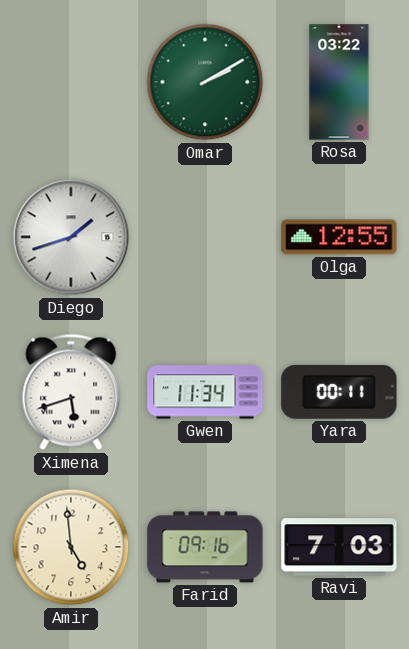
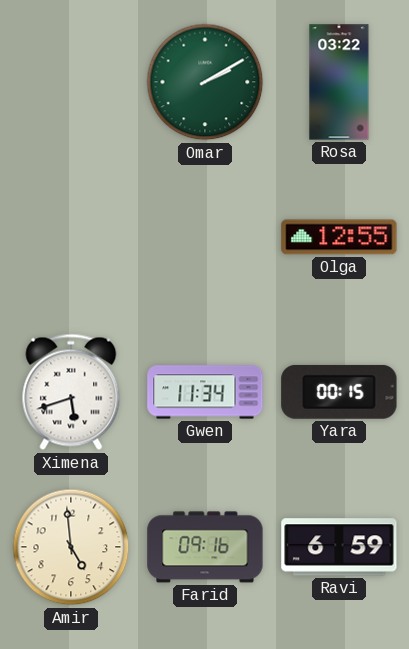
Diego: 1:42 -> none
Yara: 00:11 -> 00:15
Ravi: 7:03 -> 6:59
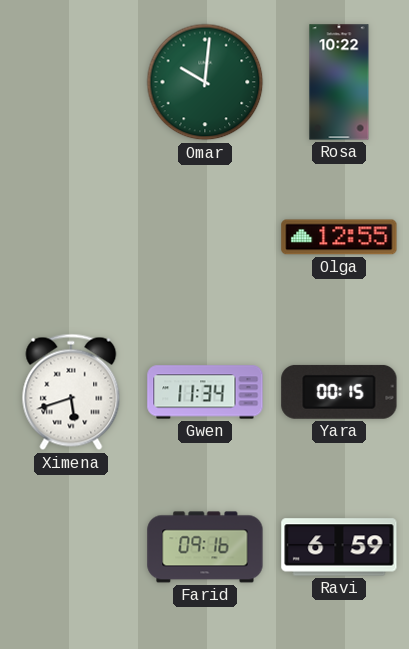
Omar: 2:10 -> 10:01
Rosa: 03:22 -> 10:22
Amir: 4:59 -> none
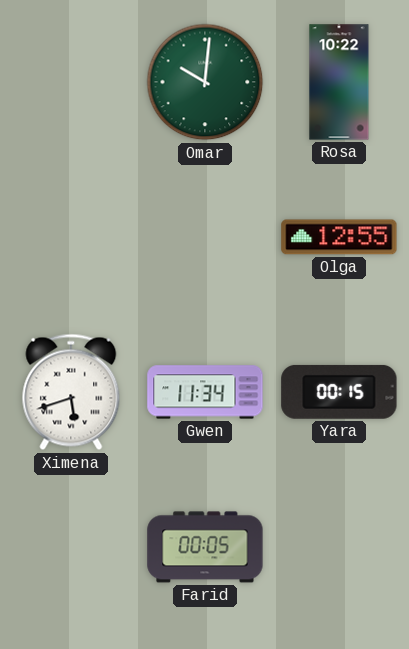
Farid: 09:16 -> 00:05
Ravi: 6:59 -> none
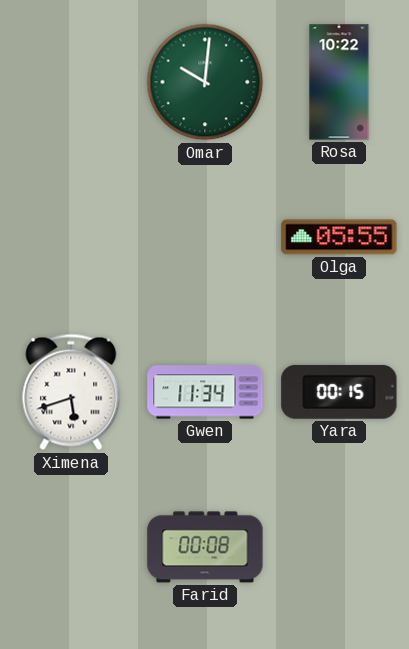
Olga: 12:55 -> 05:55
Farid: 00:05 -> 00:08
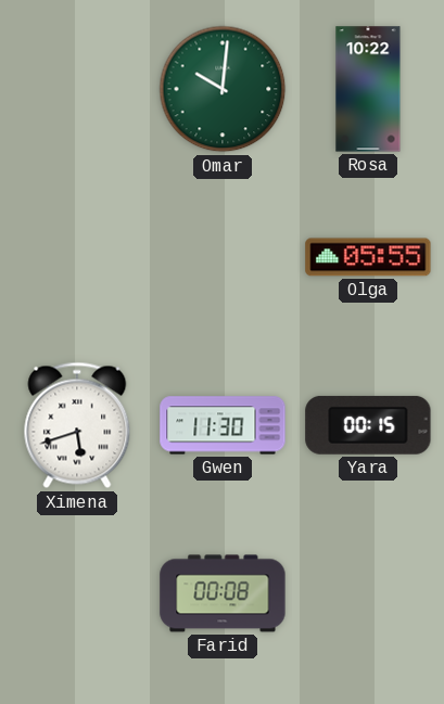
Gwen: 11:34 -> 11:30
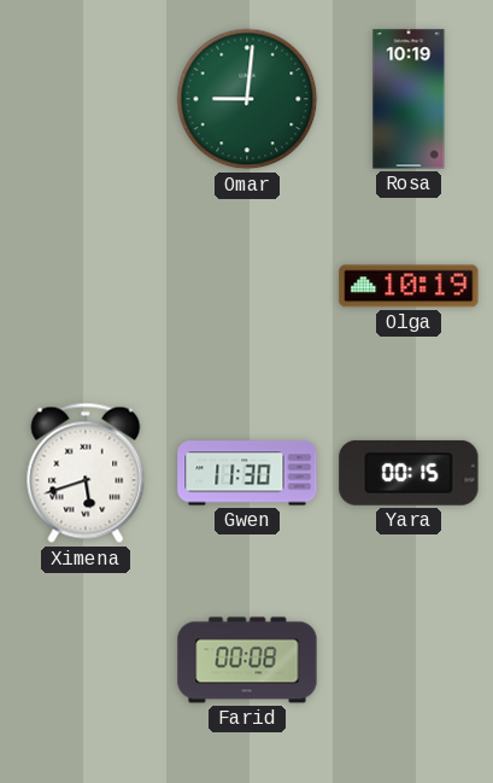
Omar: 10:01 -> 9:01
Rosa: 10:22 -> 10:19
Olga: 05:55 -> 10:19
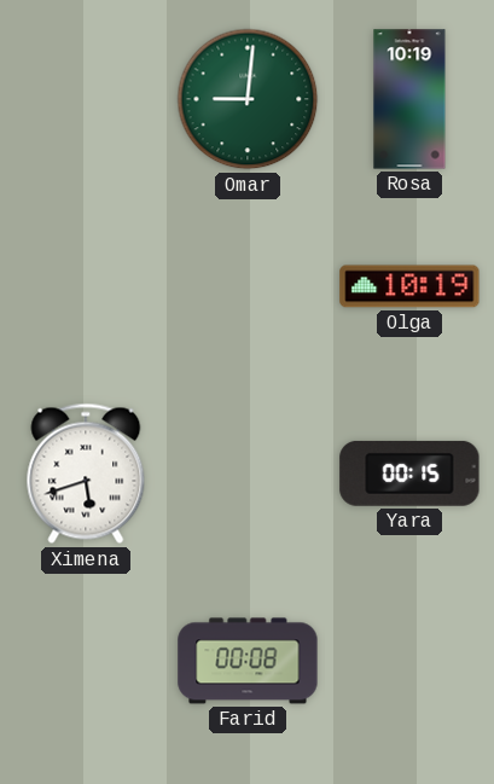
Gwen: 11:30 -> none
